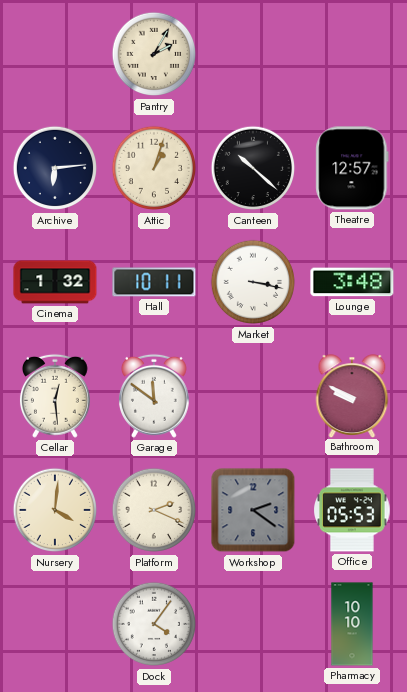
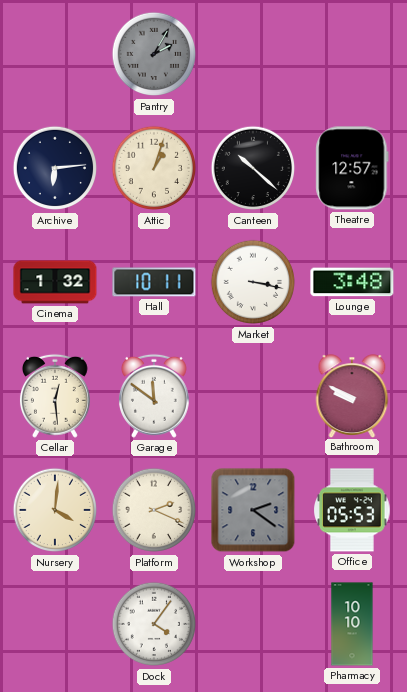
Pantry dial: cream -> grey
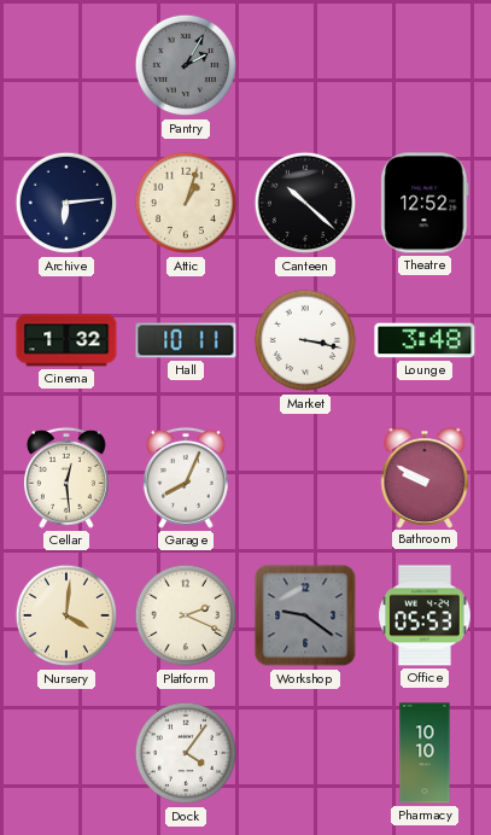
Theatre: 12:57 -> 12:52
Garage: 11:51 -> 8:04
Workshop: 2:21 -> 9:21
